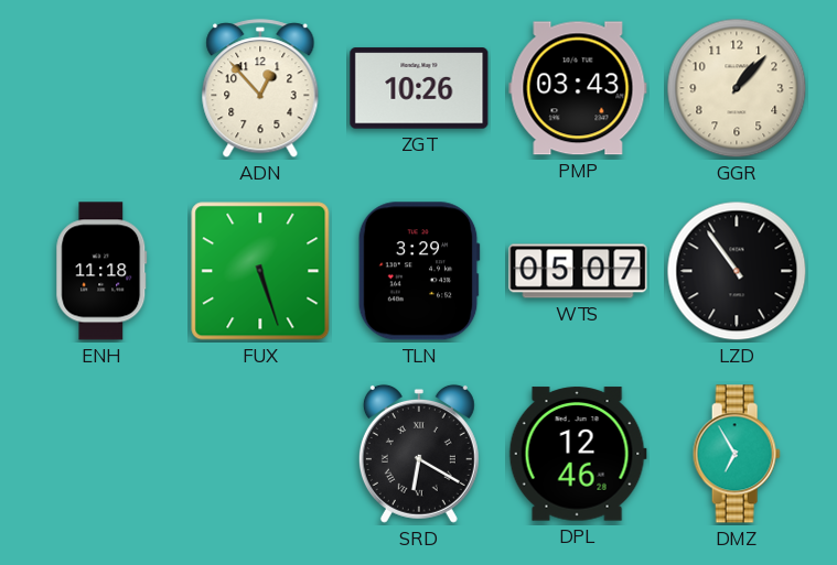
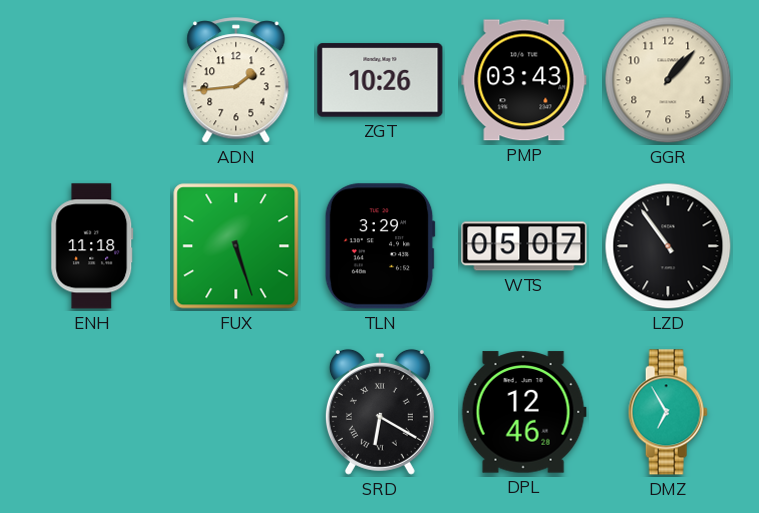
ADN: 12:53 -> 1:44
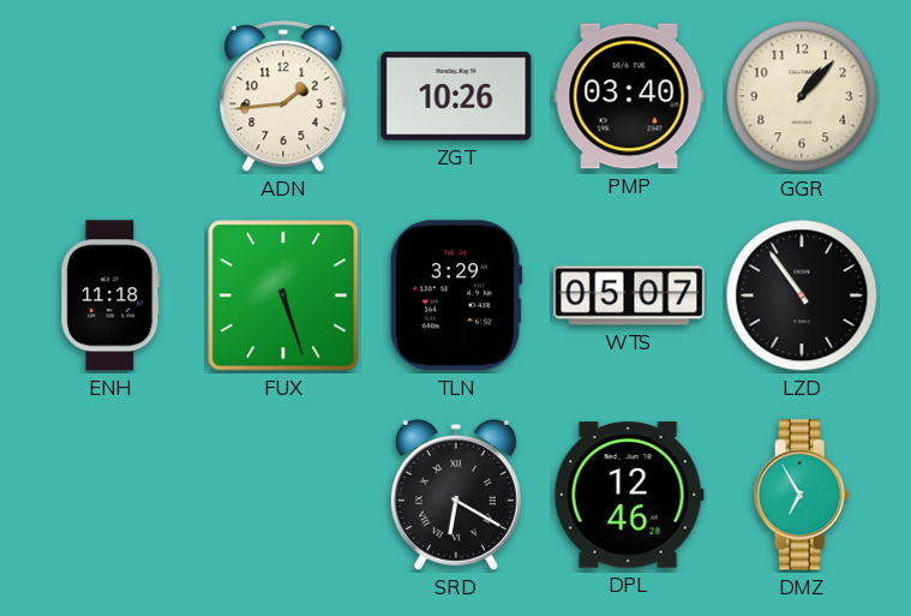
PMP: 03:43 -> 03:40
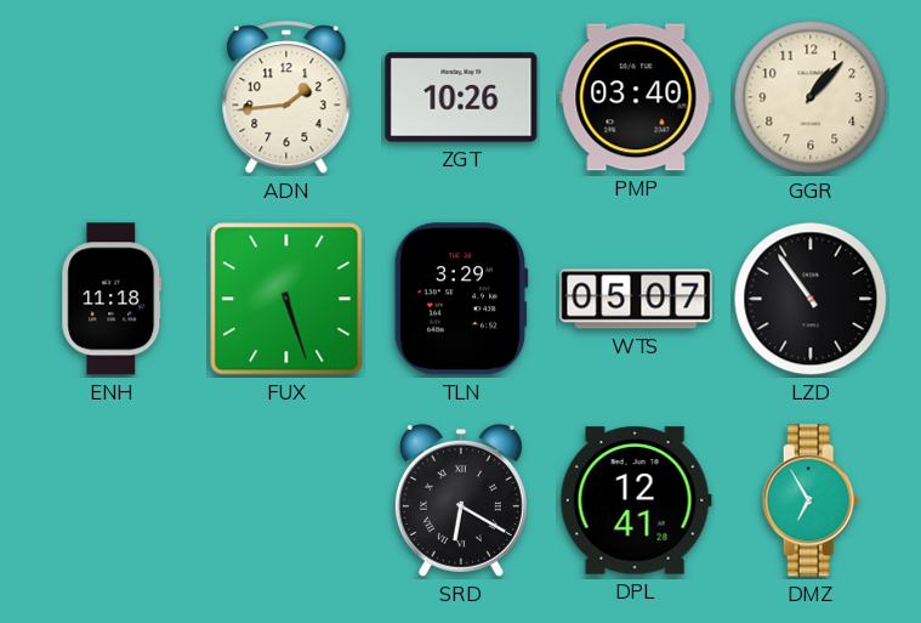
DPL: 12:46 -> 12:41
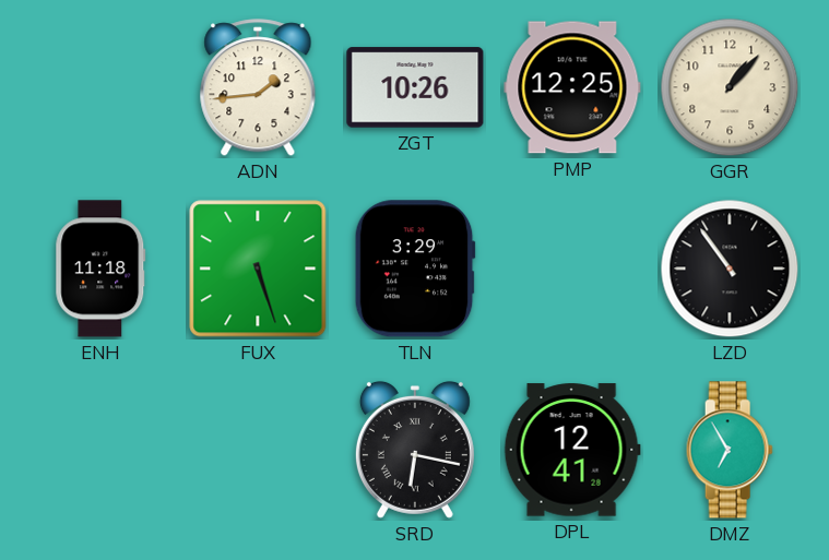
PMP: 03:40 -> 12:25
WTS: 05:07 -> none
SRD: 6:20 -> 6:17
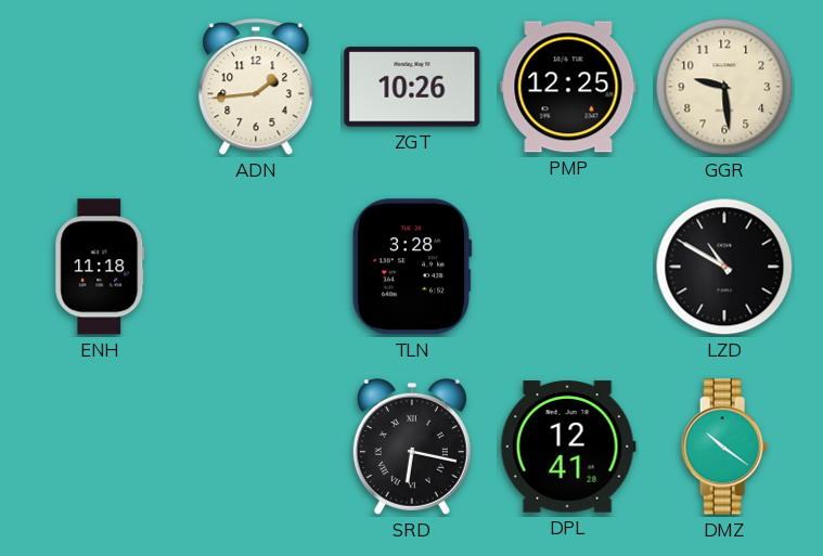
GGR: 1:07 -> 9:29
FUX: 5:27 -> none
TLN: 3:29 -> 3:28
LZD: 10:54 -> 10:50
DMZ: 6:55 -> 10:21
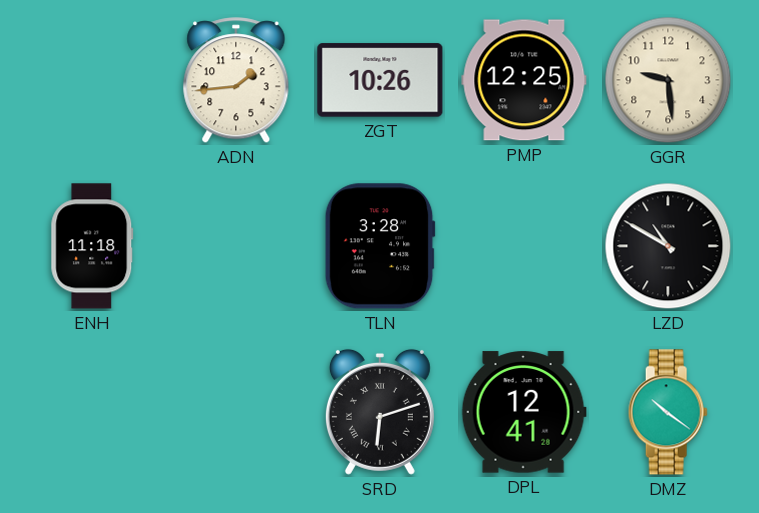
SRD: 6:17 -> 6:12
